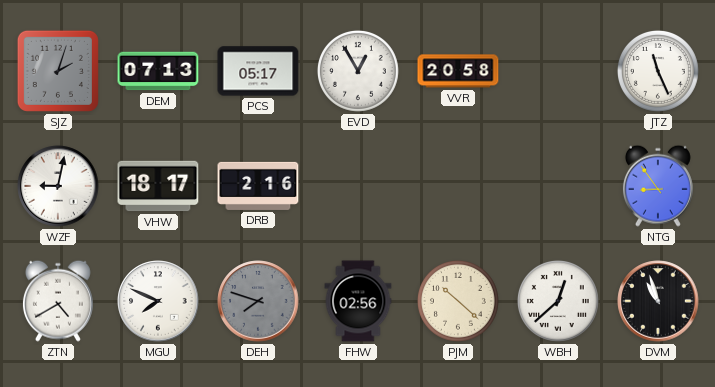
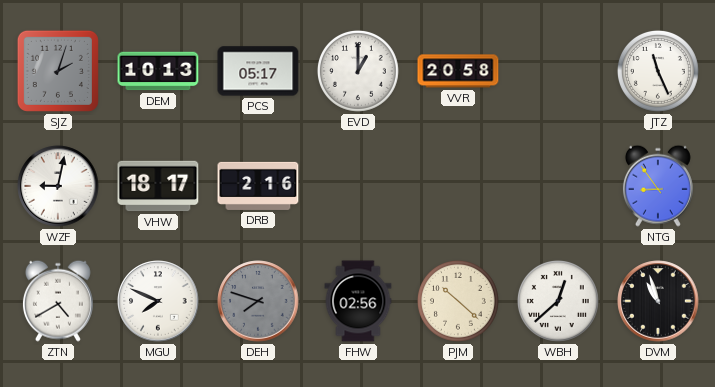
DEM: 07:13 -> 10:13
EVD: 12:55 -> 1:00
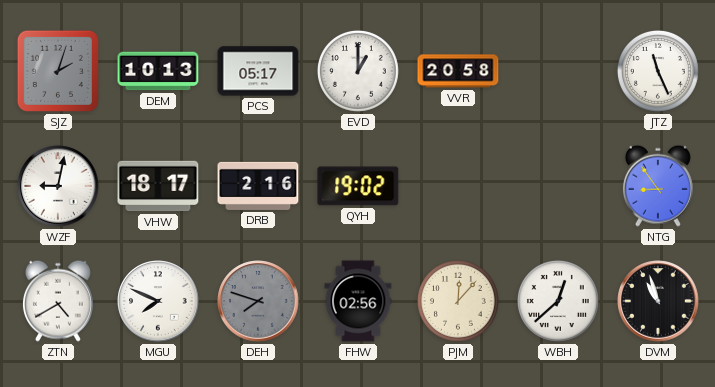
QYH: none -> 19:02
PJM: 10:22 -> 12:07
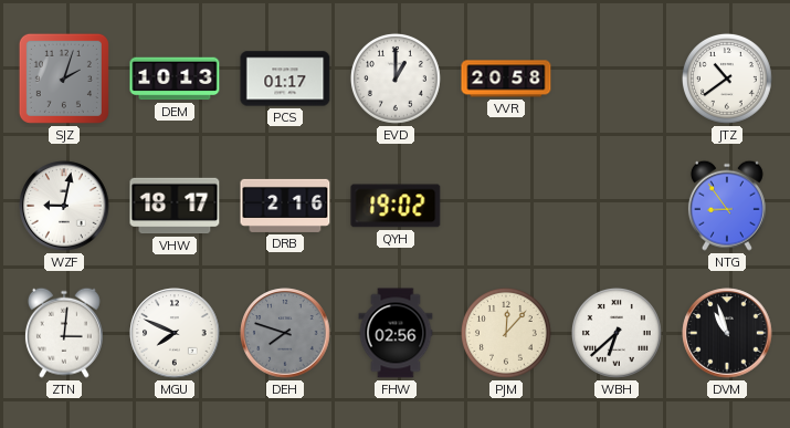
PCS: 05:17 -> 01:17
JTZ: 11:26 -> 10:39
ZTN: 4:40 -> 3:01
WBH: 12:38 -> 6:38
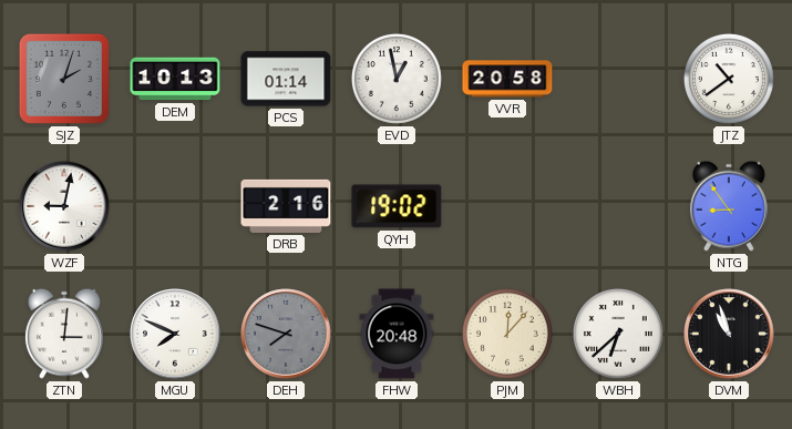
PCS: 01:17 -> 01:14
EVD: 1:00 -> 12:58
VHW: 18:17 -> none
FHW: 02:56 -> 20:48
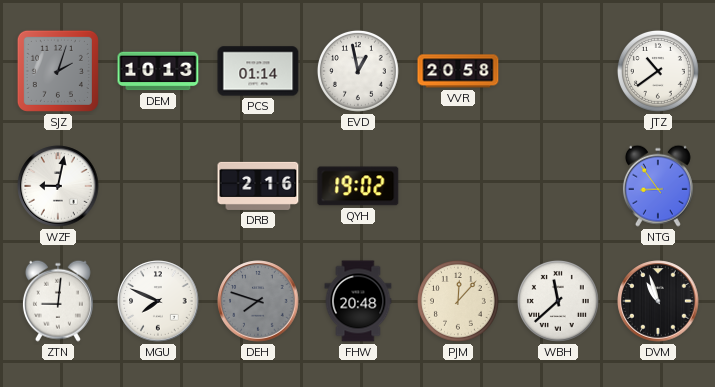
ZTN: 3:01 -> 9:01
WBH: 6:38 -> 11:38
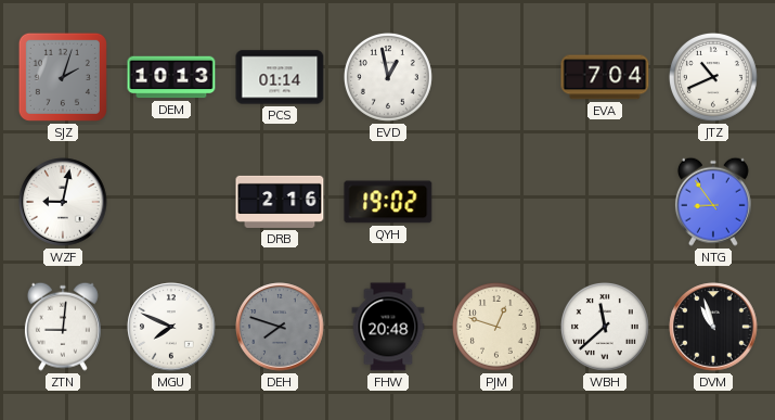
VVR: 20:58 -> none
EVA: none -> 7:04
JTZ: 10:39 -> 10:41
PJM: 12:07 -> 12:48
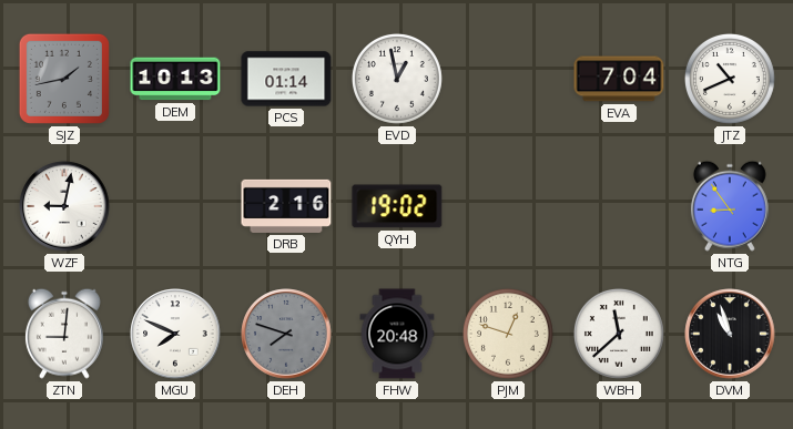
SJZ: 2:03 -> 1:43
